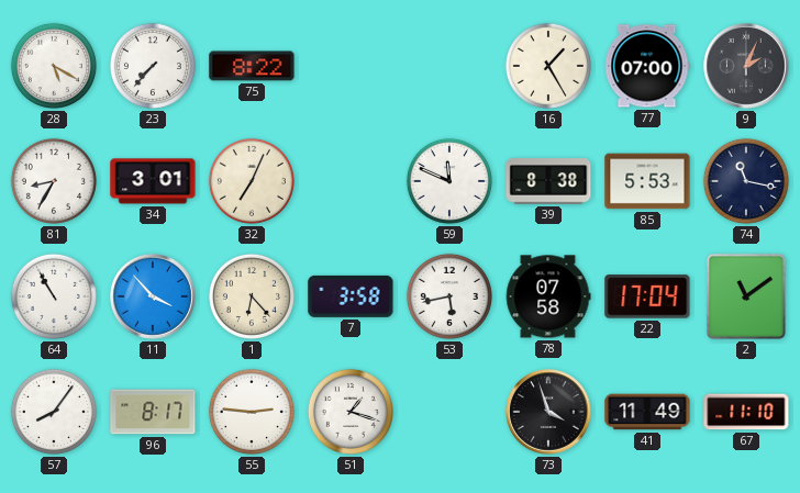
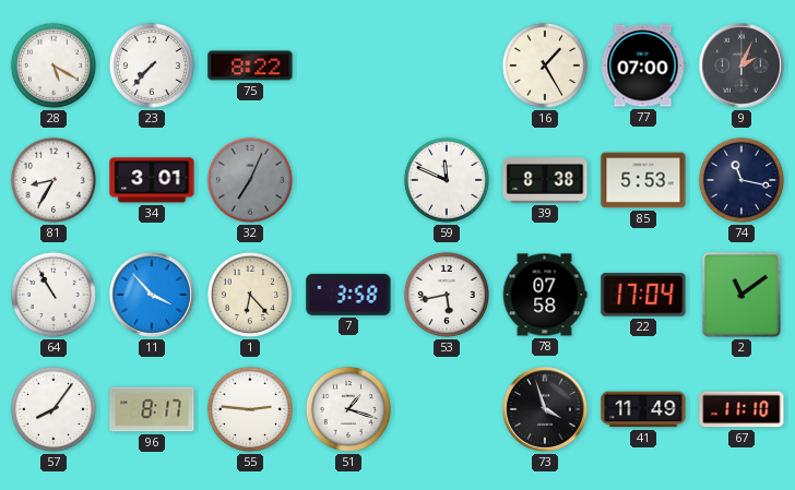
32 dial: cream -> grey
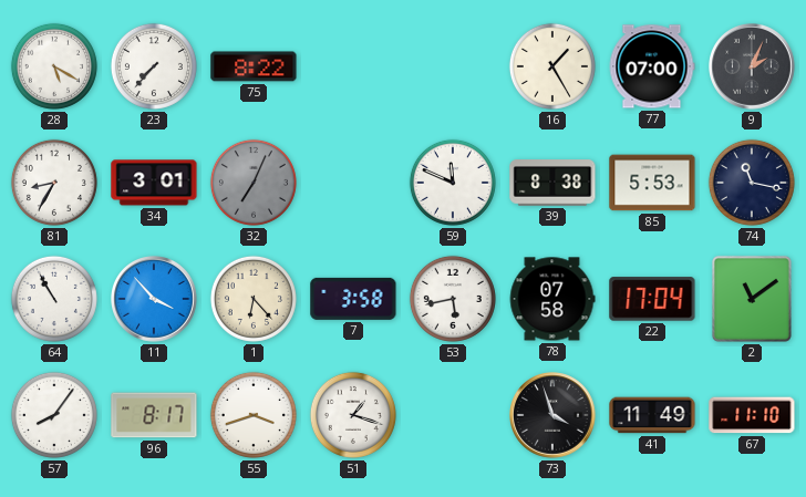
55: 2:46 -> 3:42
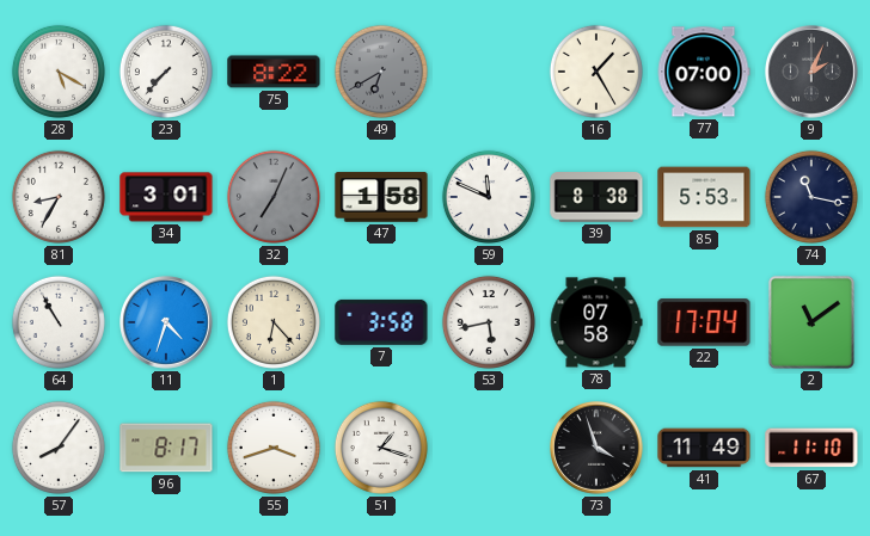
49: none -> 6:40
47: none -> 1:58
11: 3:53 -> 4:33
